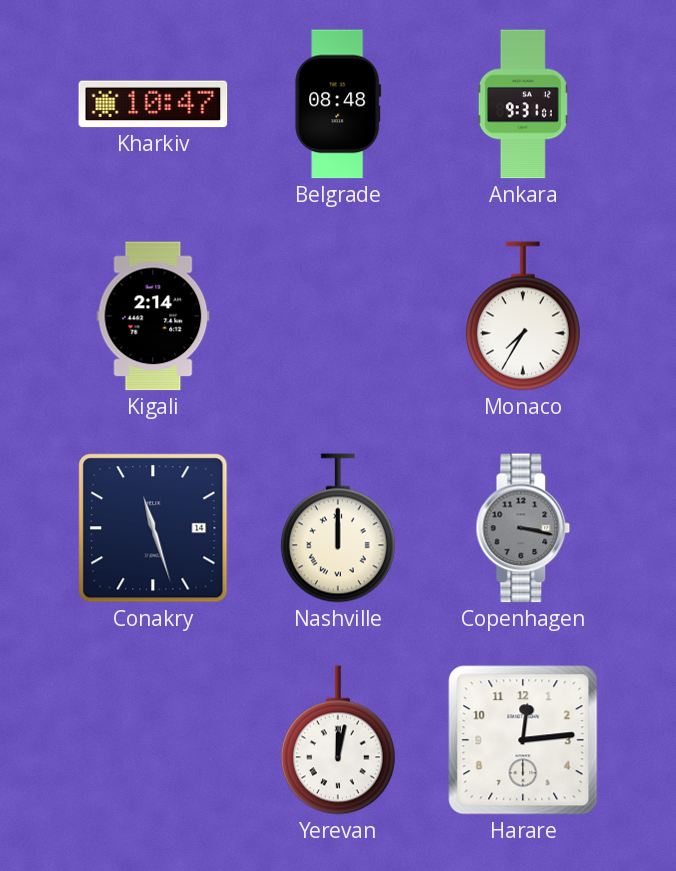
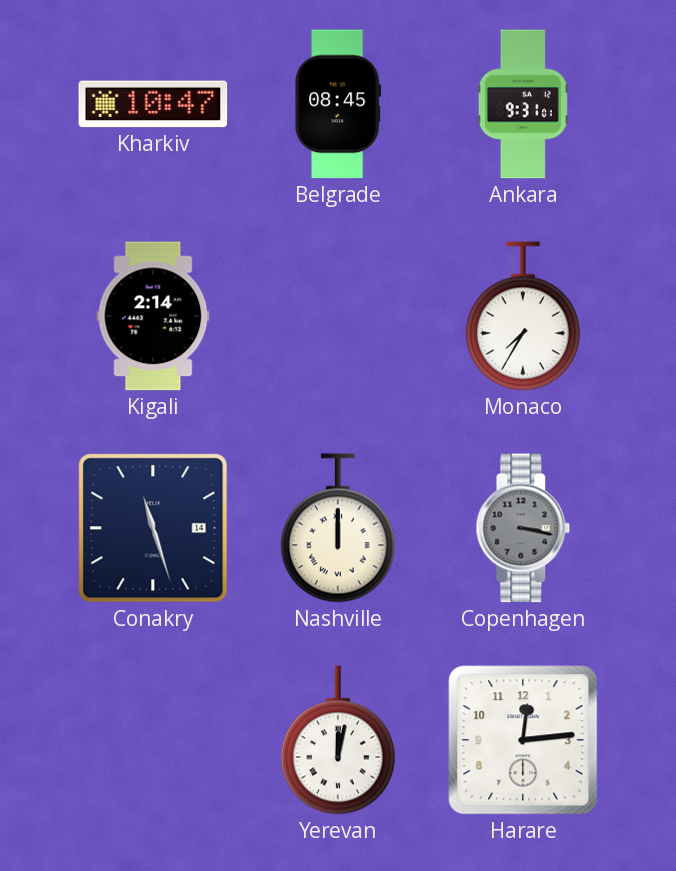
Belgrade: 08:48 -> 08:45
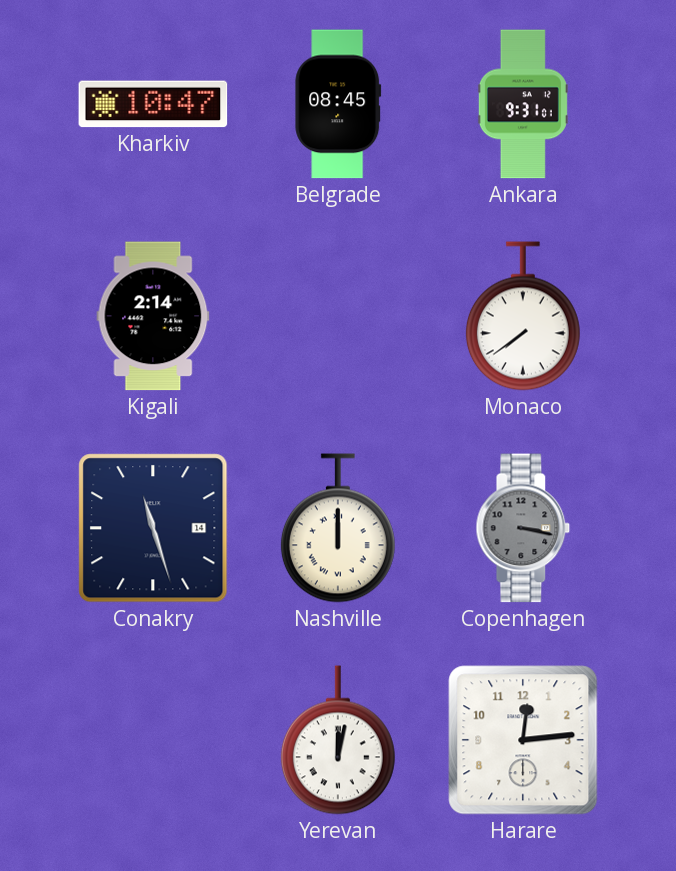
Monaco: 7:35 -> 7:39
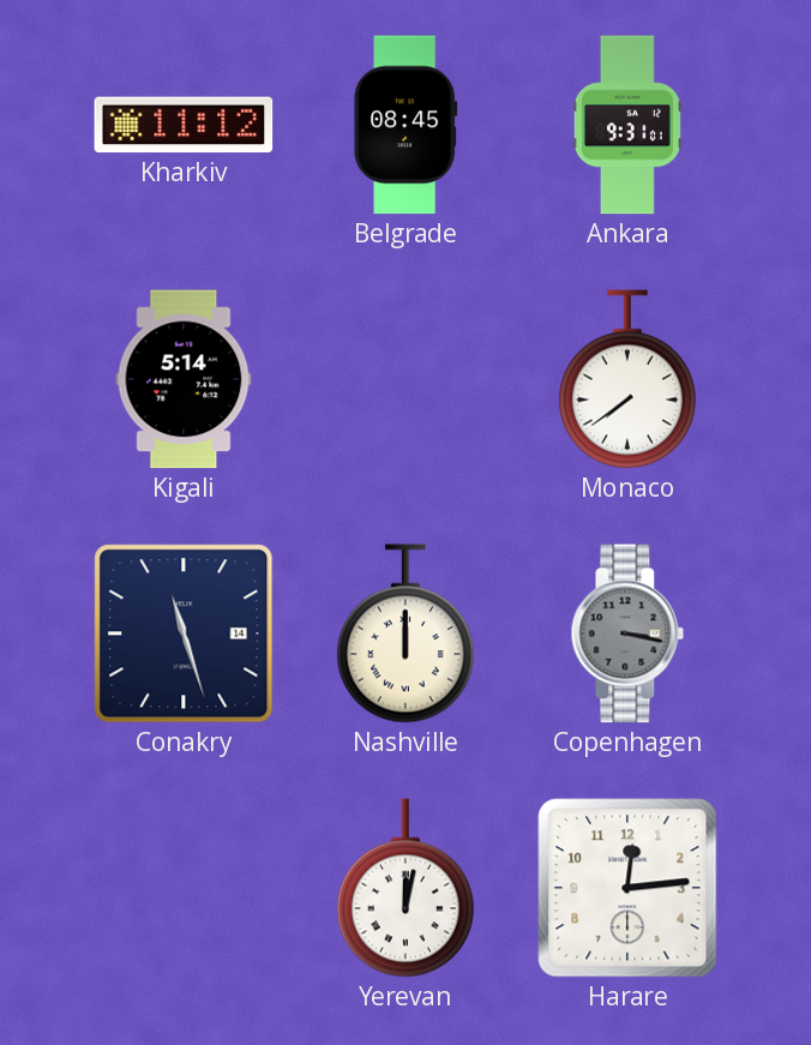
Kharkiv: 10:47 -> 11:12
Kigali: 2:14 -> 5:14
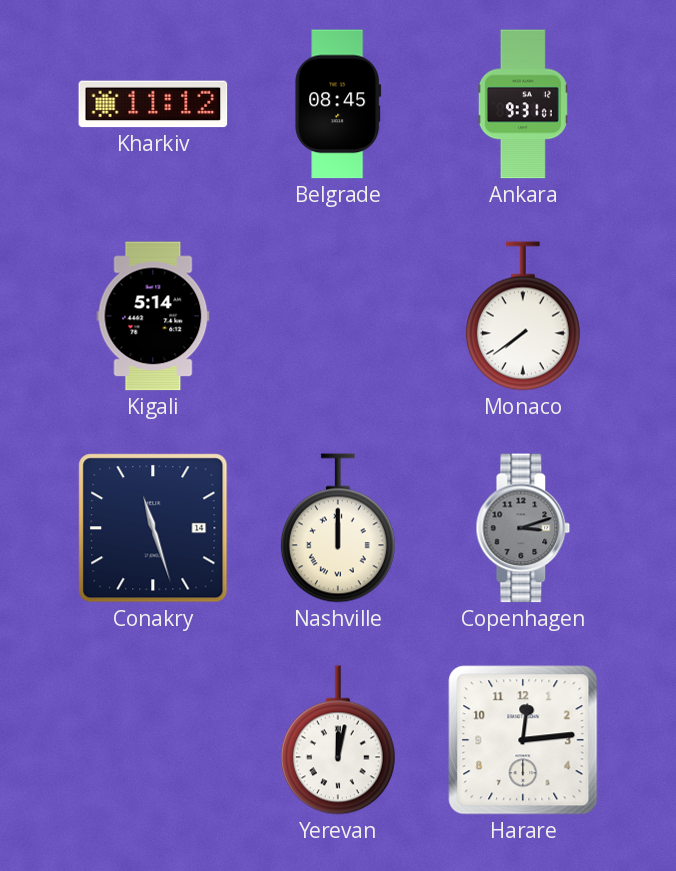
Copenhagen: 3:17 -> 3:12
